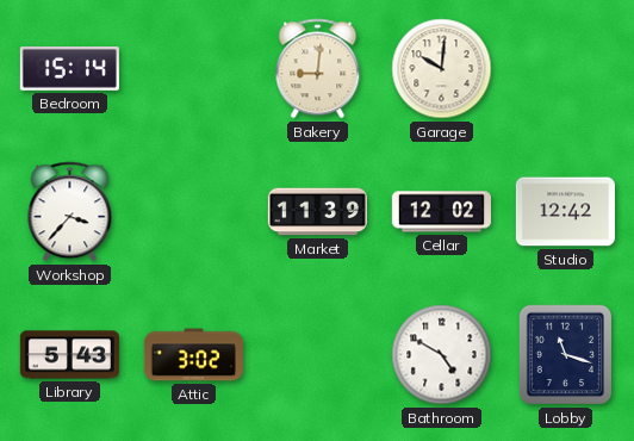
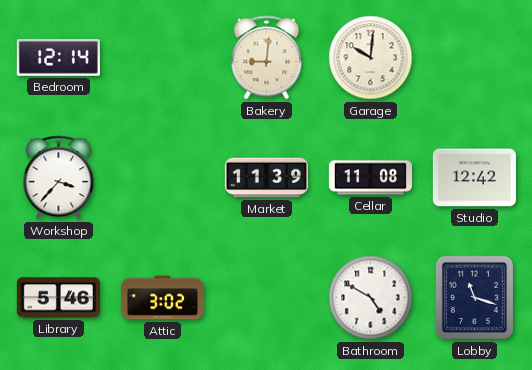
Bedroom: 15:14 -> 12:14
Cellar: 12:02 -> 11:08
Library: 5:43 -> 5:46
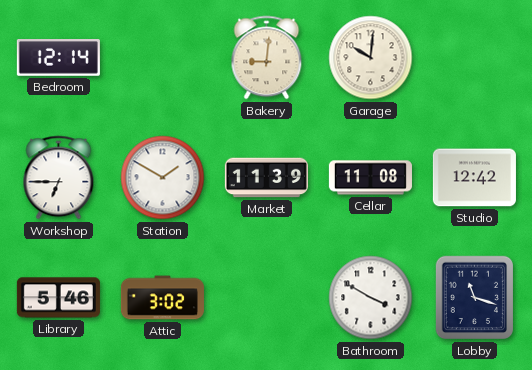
Workshop: 3:37 -> 6:45
Station: none -> 1:50
Bathroom: 4:50 -> 3:50
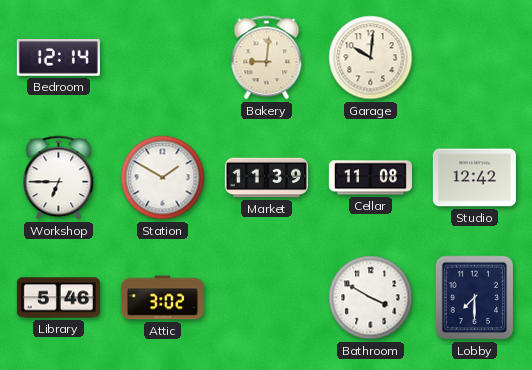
Lobby: 11:18 -> 7:30
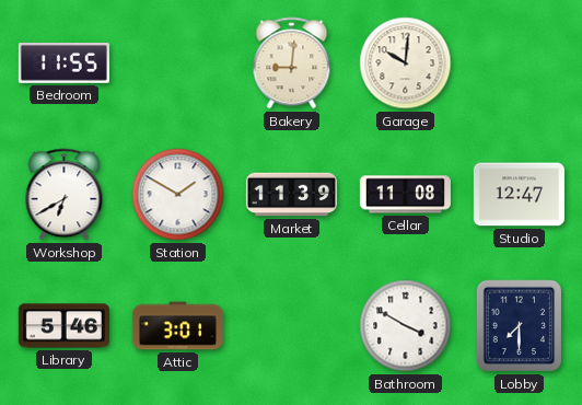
Bedroom: 12:14 -> 11:55
Workshop: 6:45 -> 6:40
Studio: 12:42 -> 12:47
Attic: 3:02 -> 3:01
